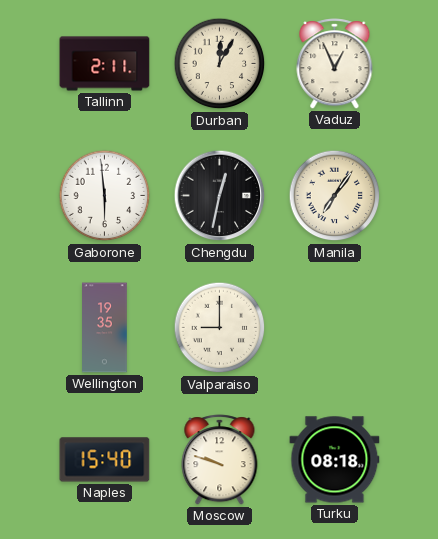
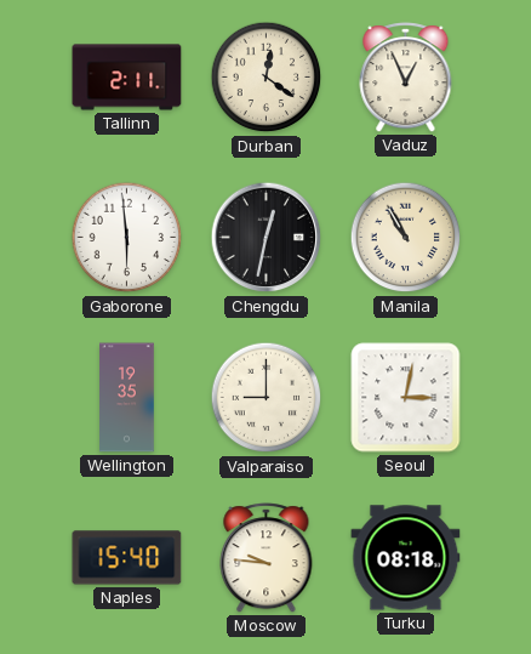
Durban: 12:05 -> 12:21
Manila: 7:06 -> 10:55
Seoul: none -> 3:02
Moscow: 9:48 -> 9:46
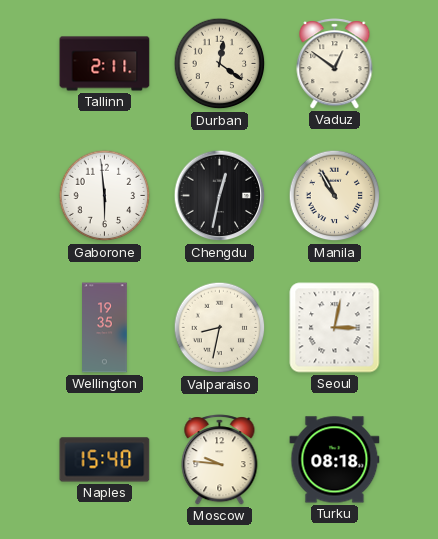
Vaduz: 12:56 -> 12:51
Valparaiso: 9:00 -> 8:32
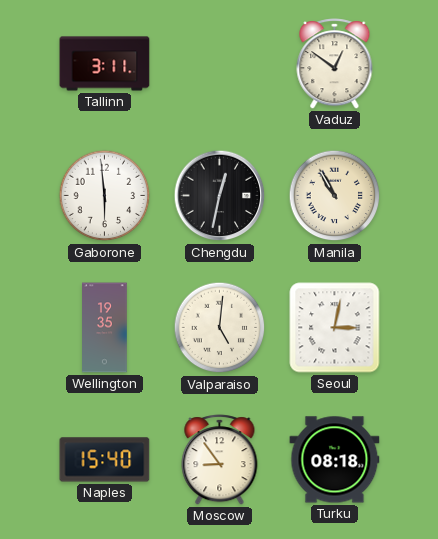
Tallinn: 2:11 -> 3:11
Durban: 12:21 -> none
Valparaiso: 8:32 -> 5:01
Moscow: 9:46 -> 8:54
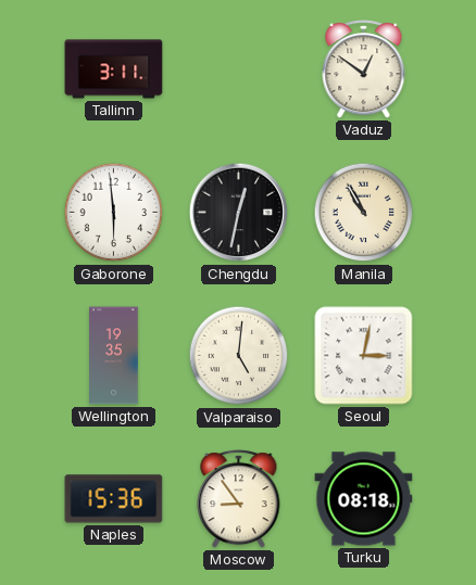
Naples: 15:40 -> 15:36
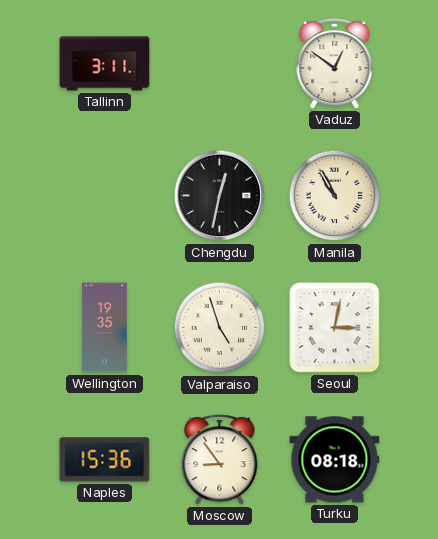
Gaborone: 5:59 -> none
Valparaiso: 5:01 -> 4:57
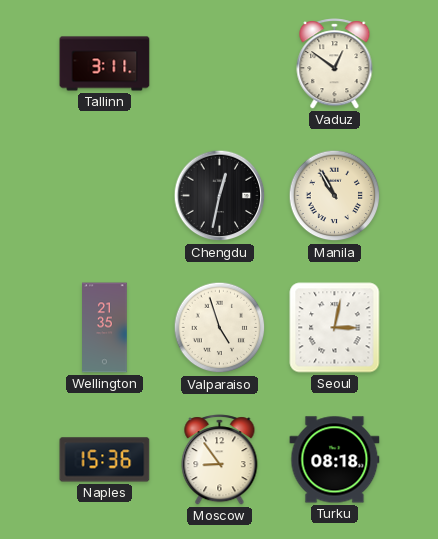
Wellington: 19:35 -> 21:35
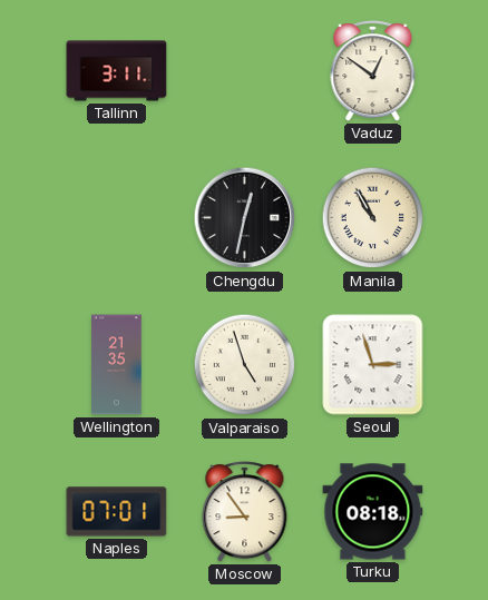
Seoul: 3:02 -> 2:57
Naples: 15:36 -> 07:01
